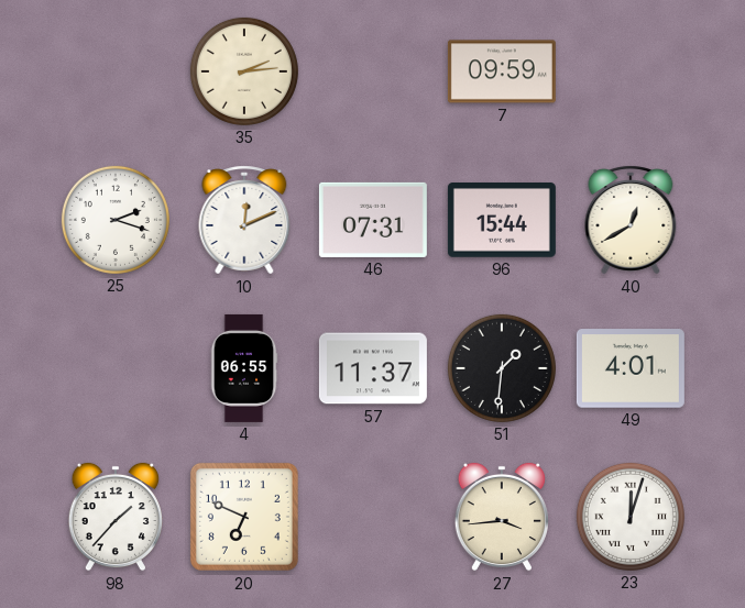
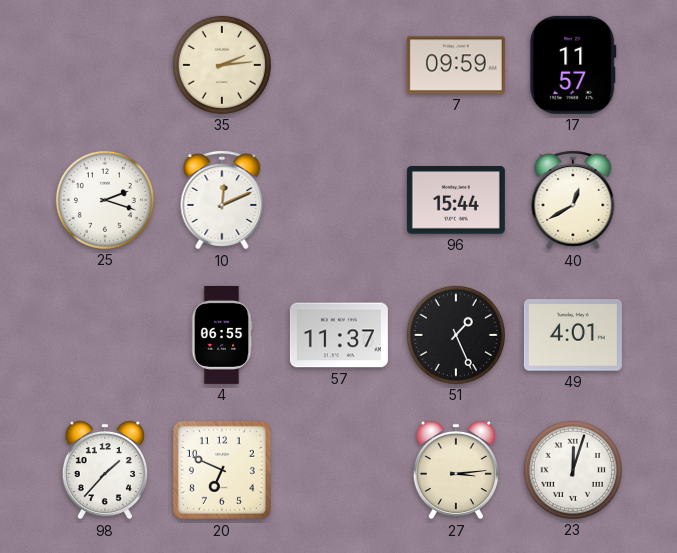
17: none -> 11:57
46: 07:31 -> none
51: 1:31 -> 1:26
27: 3:44 -> 3:14
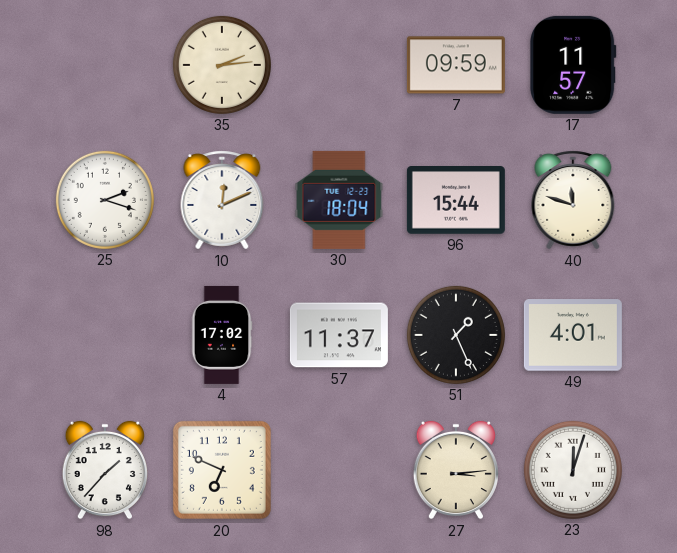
30: none -> 18:04
40: 12:40 -> 11:48
4: 06:55 -> 17:02
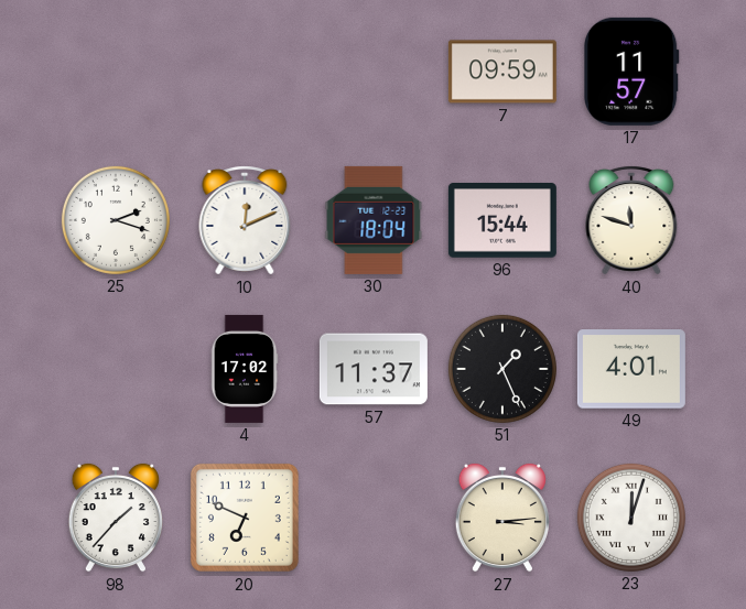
35: 2:14 -> none
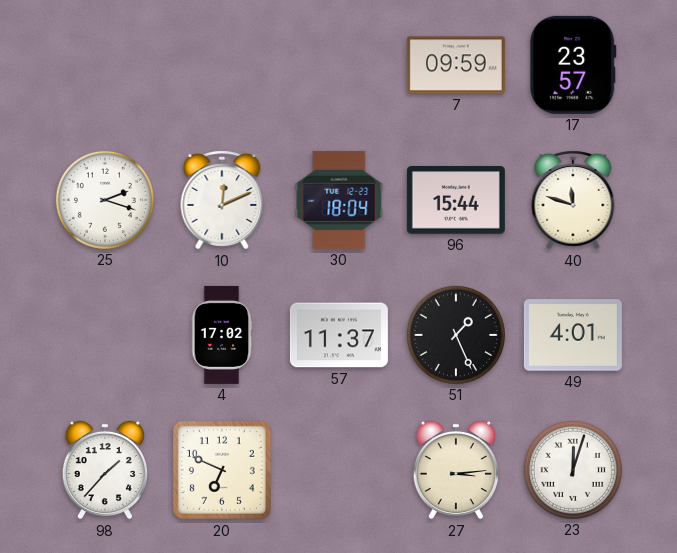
17: 11:57 -> 23:57
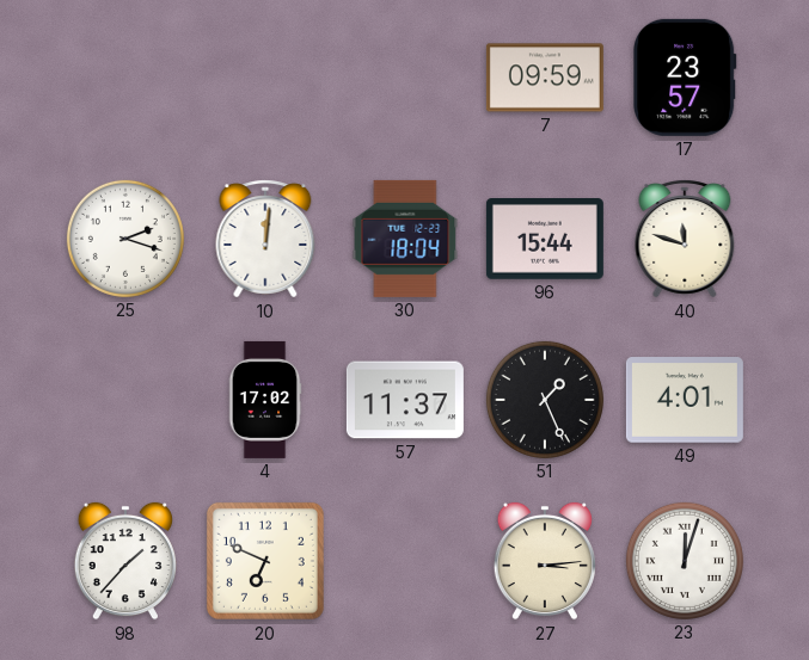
10: 12:11 -> 12:01
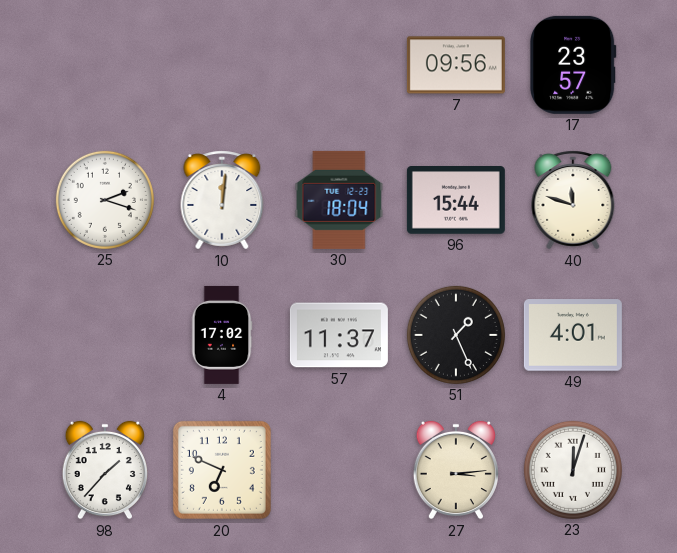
7: 09:59 -> 09:56
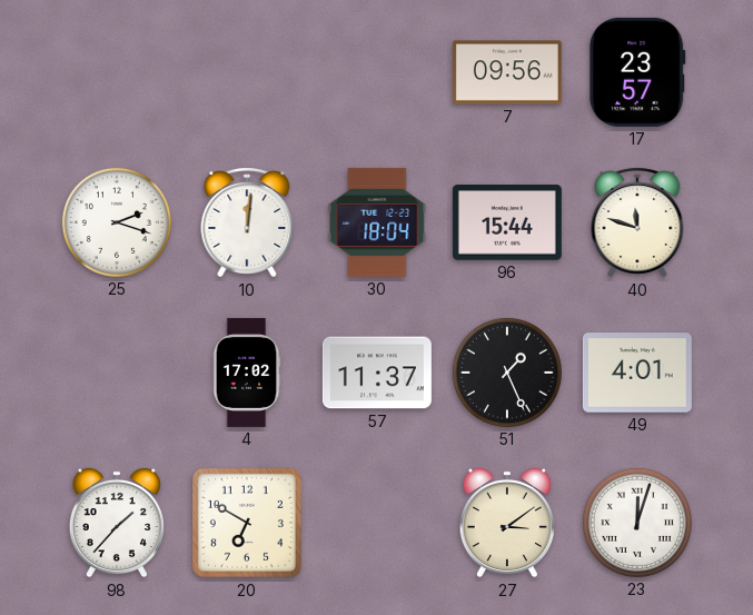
20: 6:49 -> 6:50
27: 3:14 -> 3:09
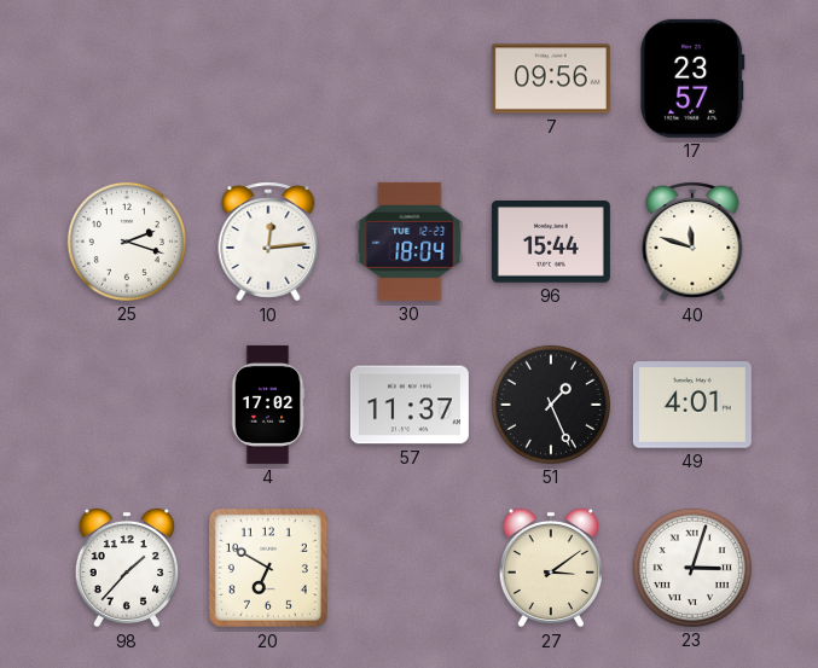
10: 12:01 -> 12:14
23: 12:03 -> 3:03
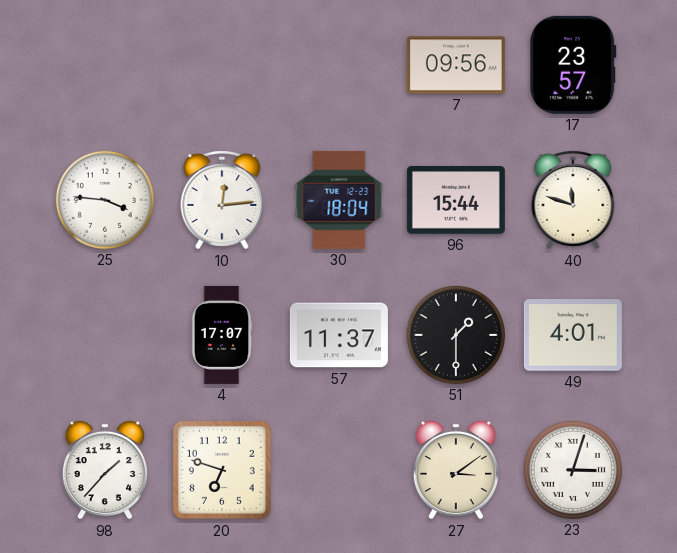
25: 2:18 -> 3:46
4: 17:02 -> 17:07
51: 1:26 -> 1:30
20: 6:50 -> 6:48
